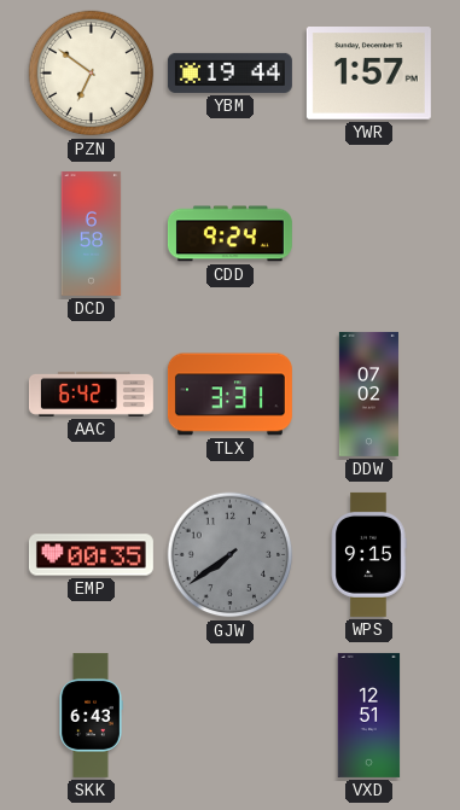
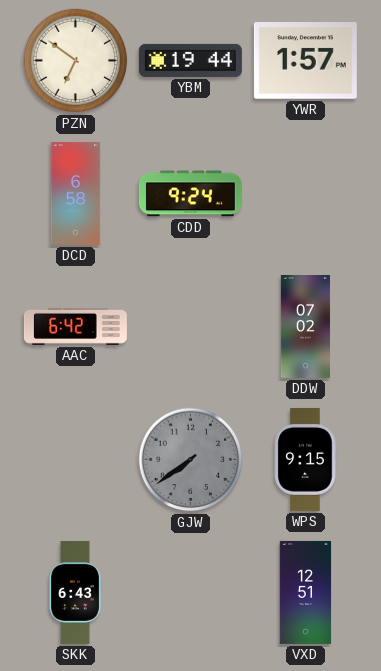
TLX: 3:31 -> none
EMP: 00:35 -> none
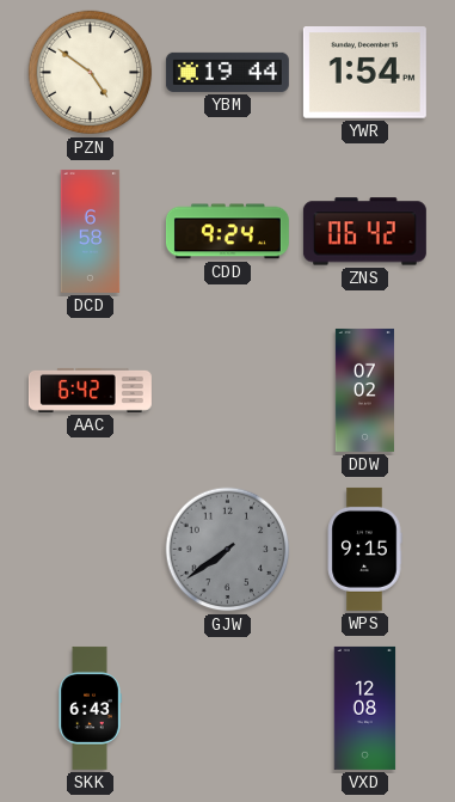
PZN: 6:51 -> 4:51
YWR: 1:57 -> 1:54
ZNS: none -> 06:42
VXD: 12:51 -> 12:08
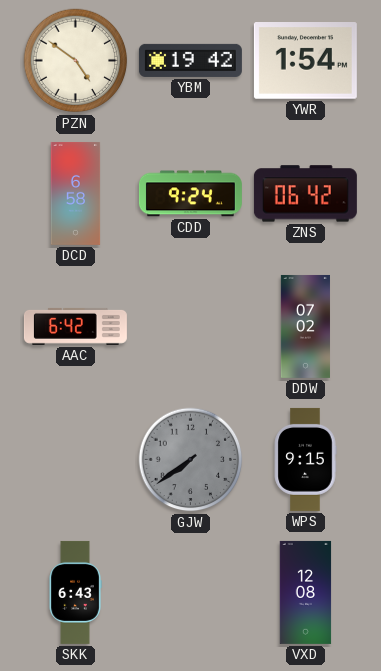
YBM: 19:44 -> 19:42
